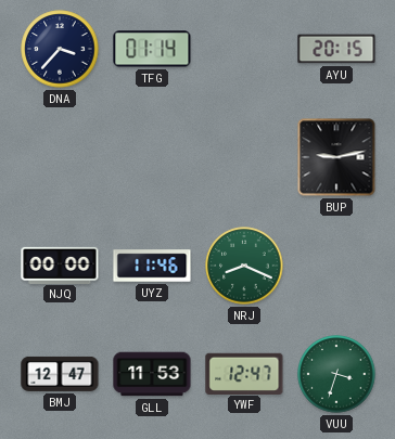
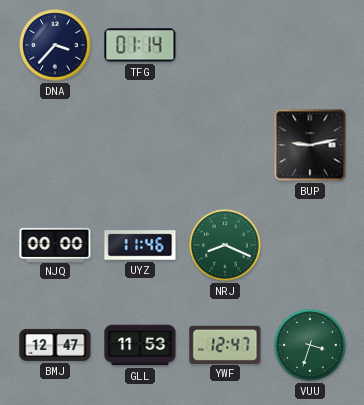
AYU: 20:15 -> none
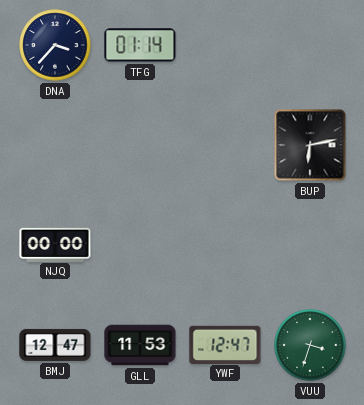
BUP: 9:13 -> 6:13
UYZ: 11:46 -> none
NRJ: 8:19 -> none
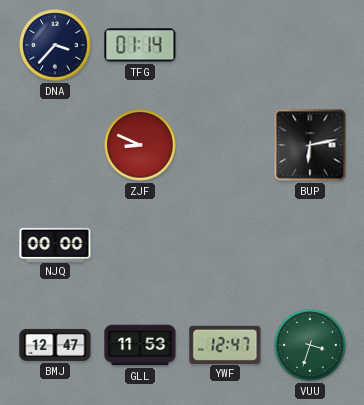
ZJF: none -> 8:49
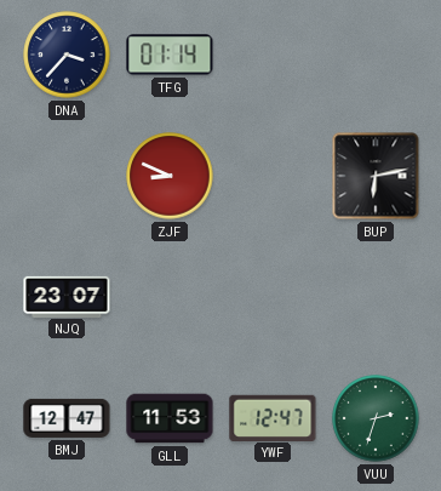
NJQ: 00:00 -> 23:07
VUU: 3:33 -> 2:33
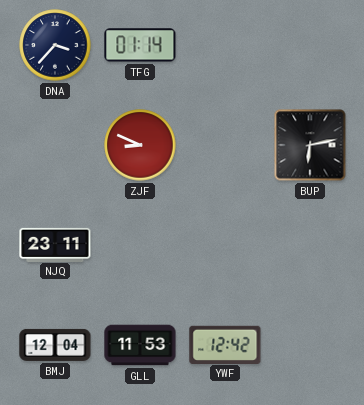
NJQ: 23:07 -> 23:11
BMJ: 12:47 -> 12:04
YWF: 12:47 -> 12:42
VUU: 2:33 -> none
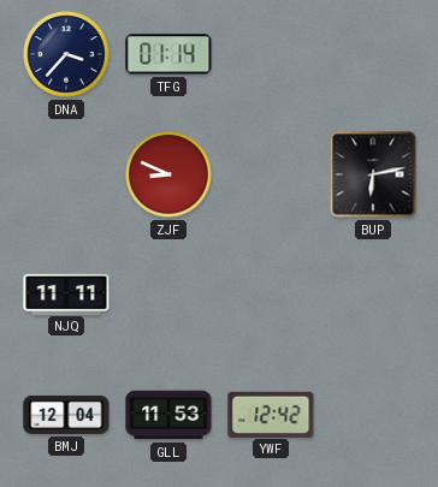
NJQ: 23:11 -> 11:11
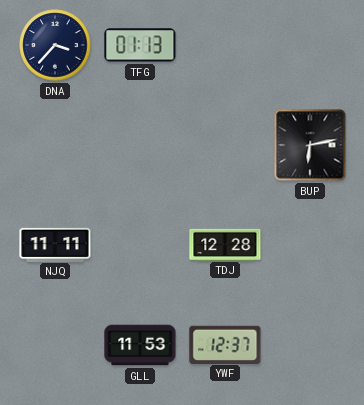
TFG: 01:14 -> 01:13
ZJF: 8:49 -> none
TDJ: none -> 12:28
BMJ: 12:04 -> none
YWF: 12:42 -> 12:37
